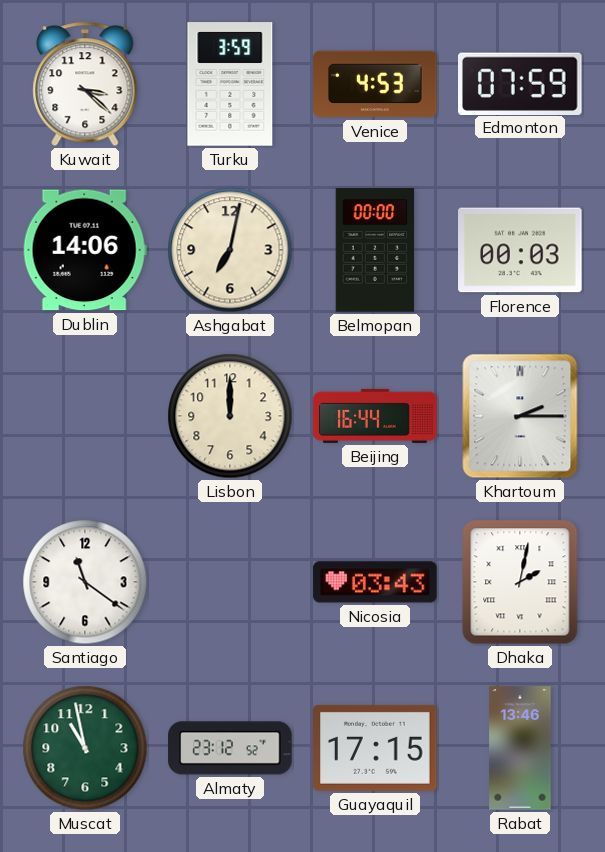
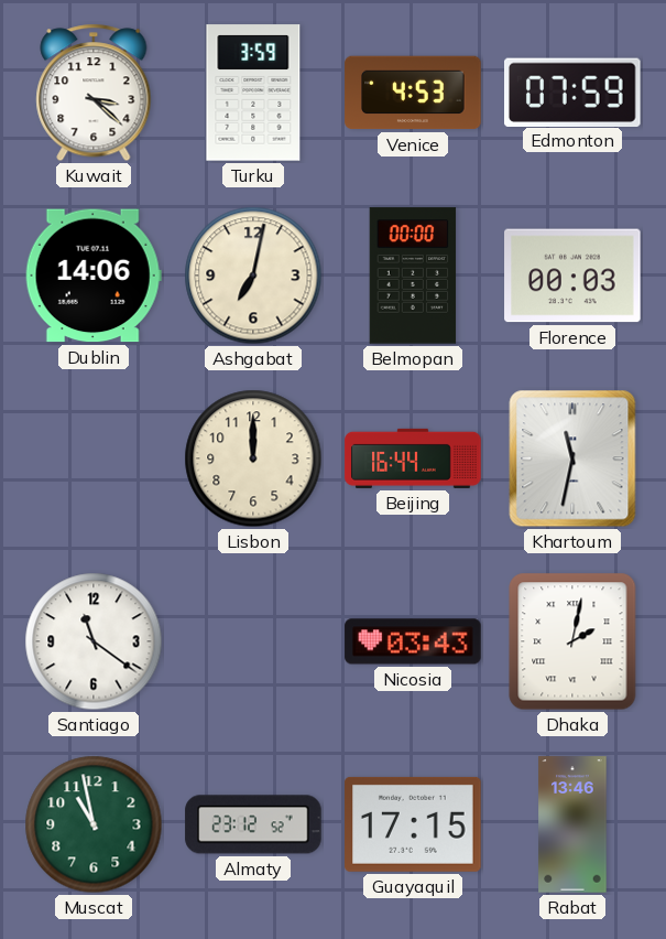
Khartoum: 2:15 -> 11:32
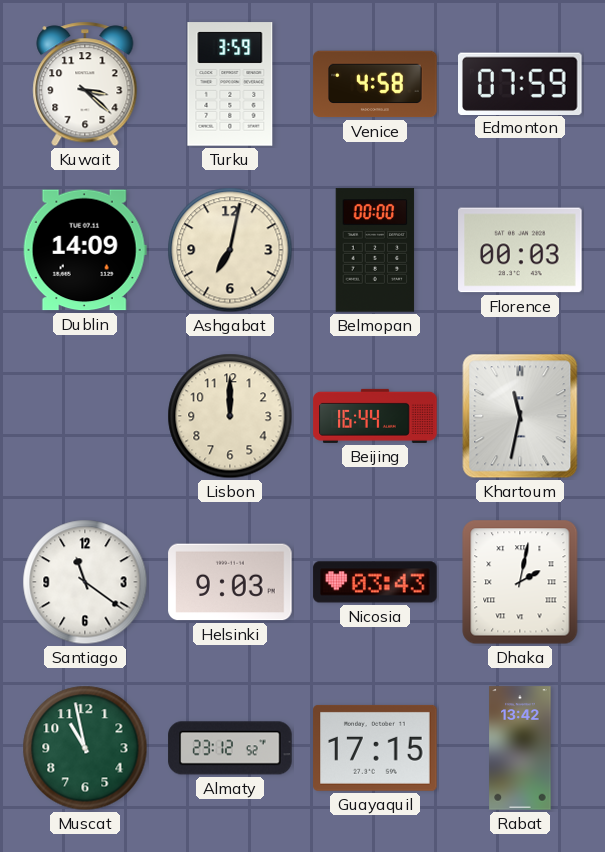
Venice: 4:53 -> 4:58
Dublin: 14:06 -> 14:09
Helsinki: none -> 9:03
Rabat: 13:46 -> 13:42
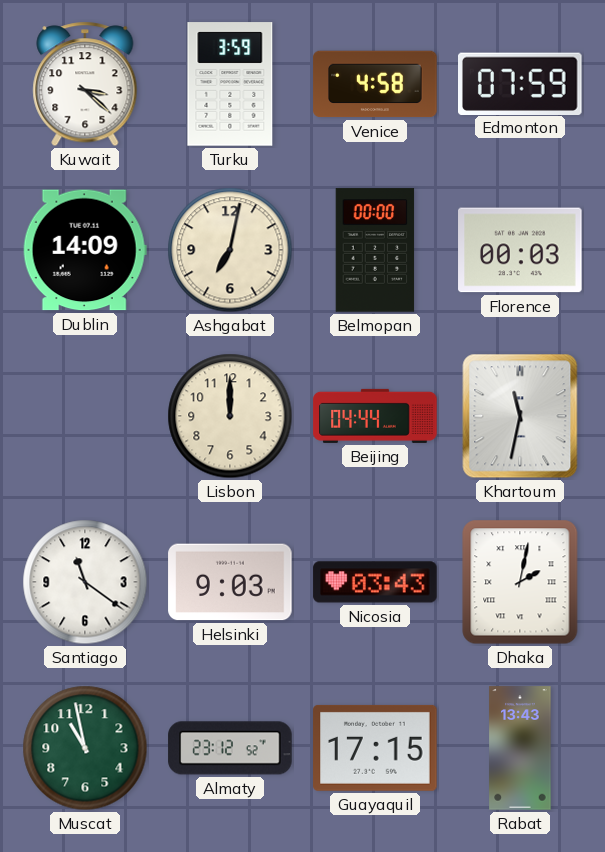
Beijing: 16:44 -> 04:44
Rabat: 13:42 -> 13:43
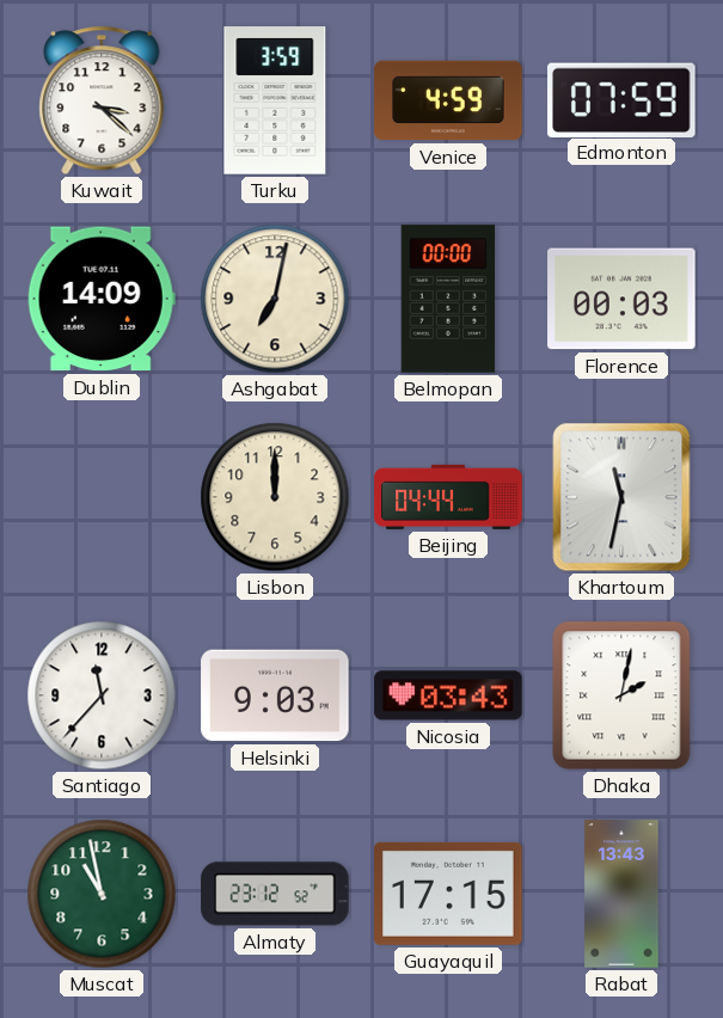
Venice: 4:58 -> 4:59
Santiago: 11:21 -> 11:37
